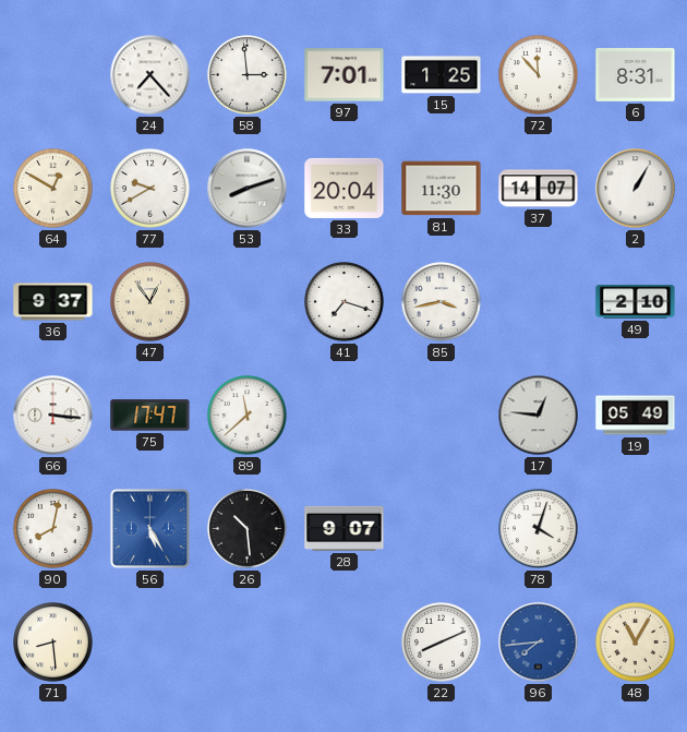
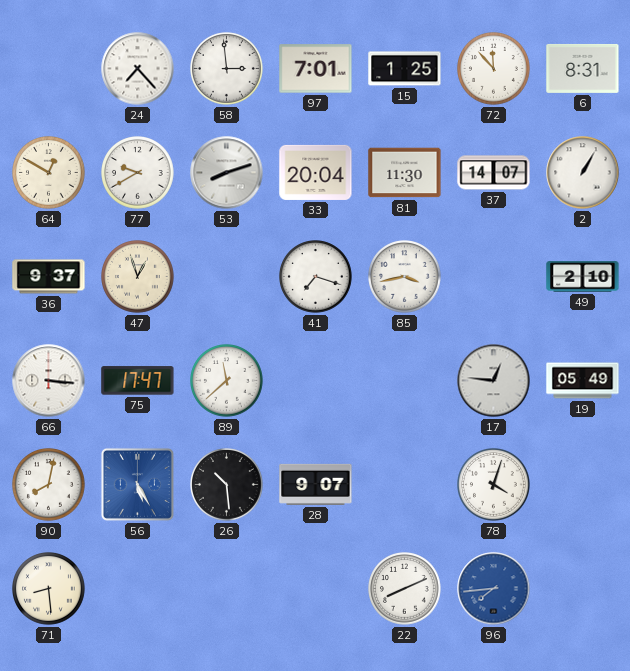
47: 12:54 -> 12:57
48: 11:05 -> none
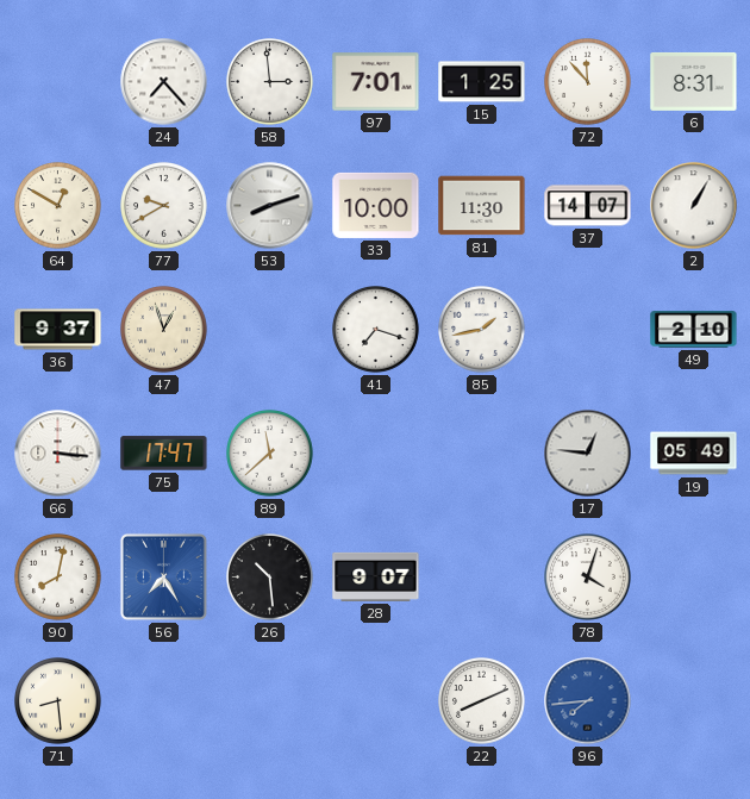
33: 20:04 -> 10:00
85: 3:43 -> 1:43
56: 5:25 -> 7:25
